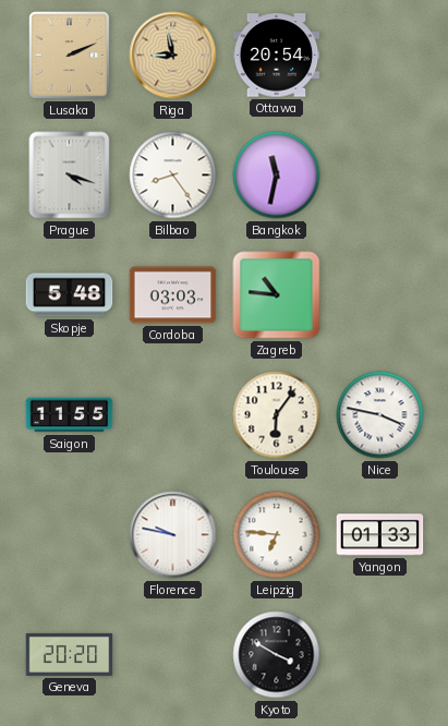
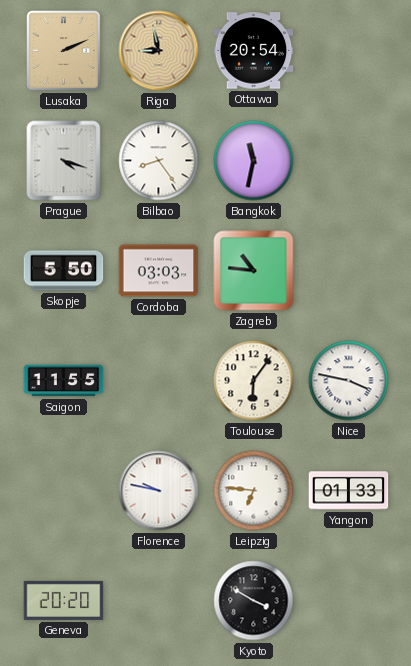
Skopje: 5:48 -> 5:50
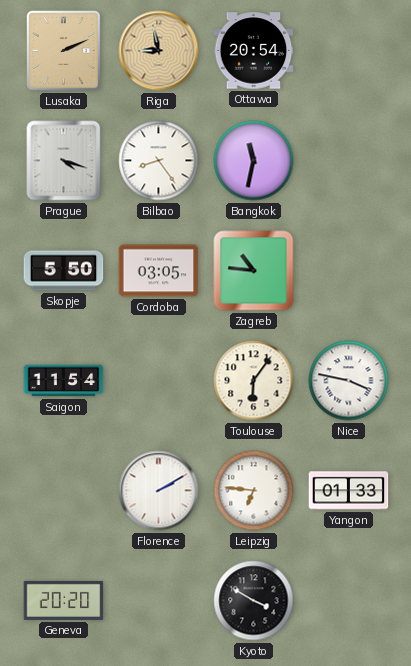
Cordoba: 03:03 -> 03:05
Saigon: 11:55 -> 11:54
Florence: 9:47 -> 2:10
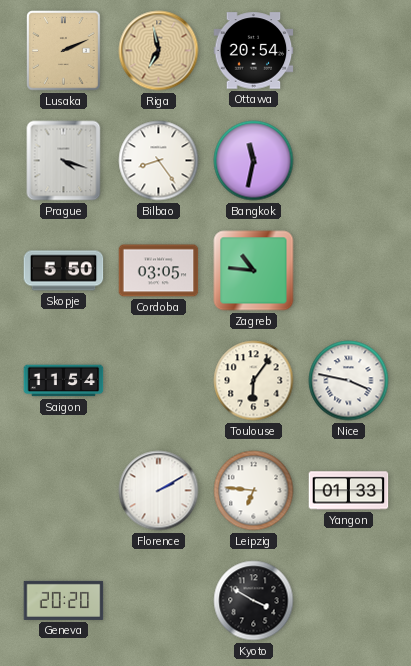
Riga: 8:58 -> 6:58
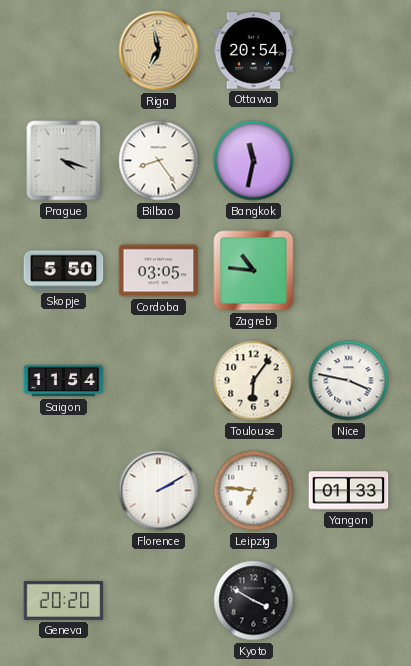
Lusaka: 2:11 -> none
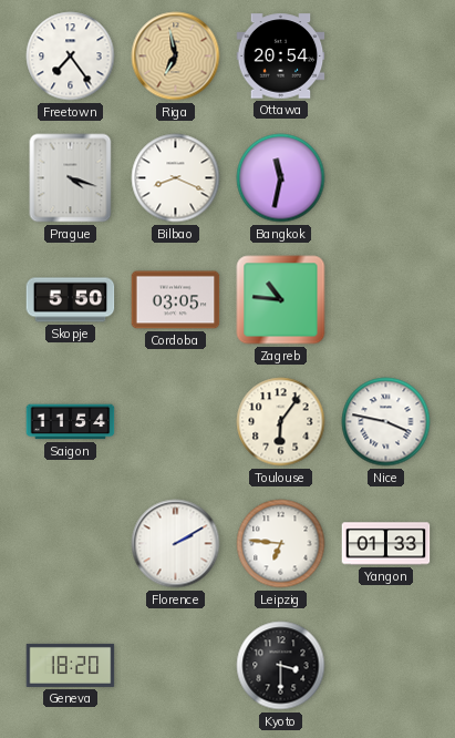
Freetown: none -> 7:24
Bilbao: 8:24 -> 8:19
Geneva: 20:20 -> 18:20
Kyoto: 3:50 -> 3:30
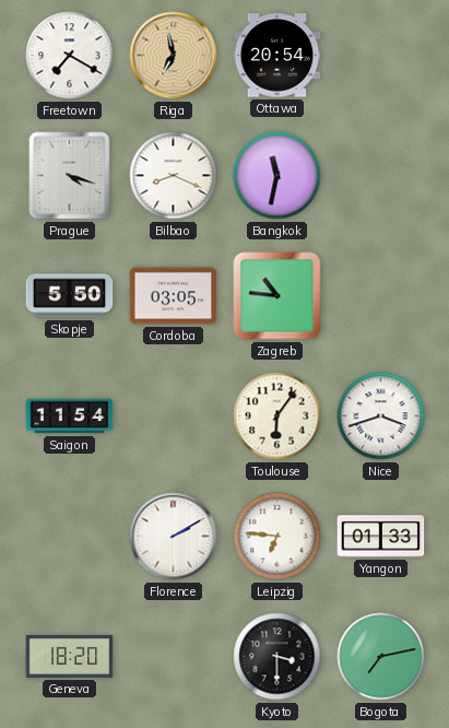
Freetown: 7:24 -> 7:20
Nice: 3:47 -> 3:42
Bogota: none -> 7:13
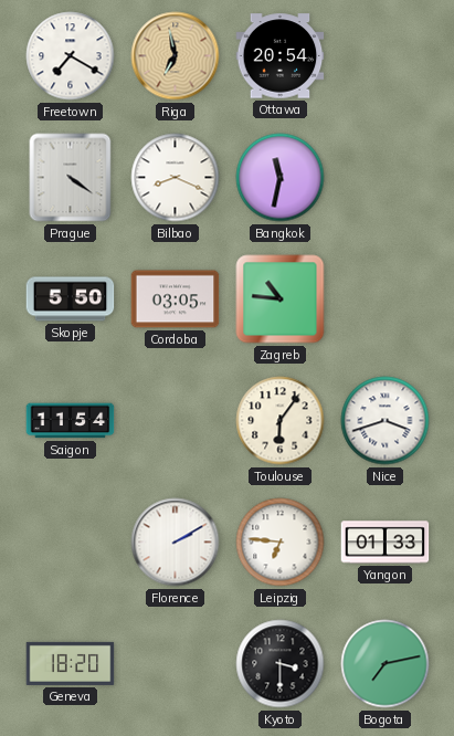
Prague: 4:18 -> 4:21
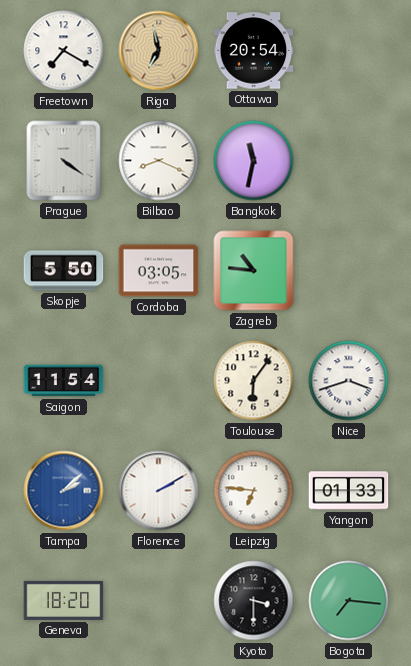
Tampa: none -> 2:08
Bogota: 7:13 -> 7:16
